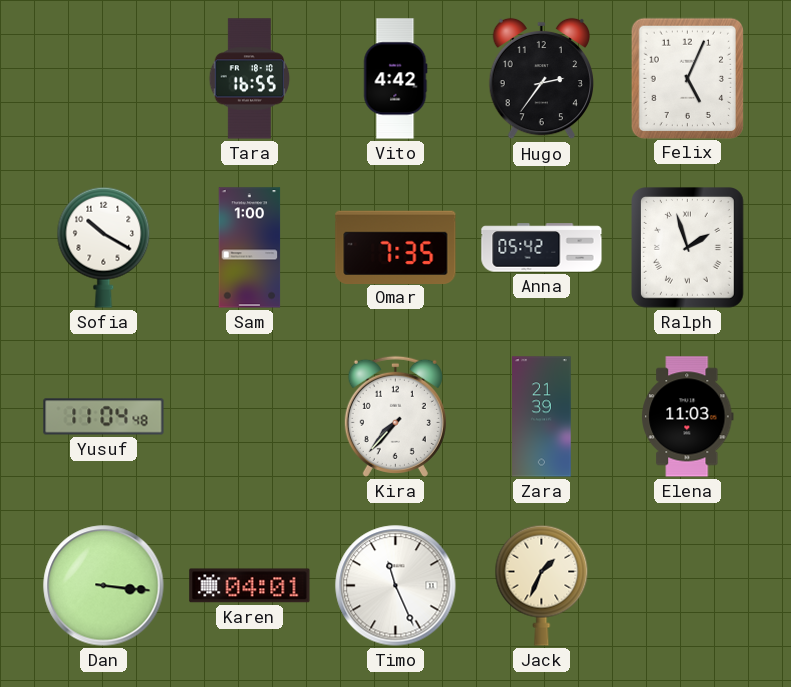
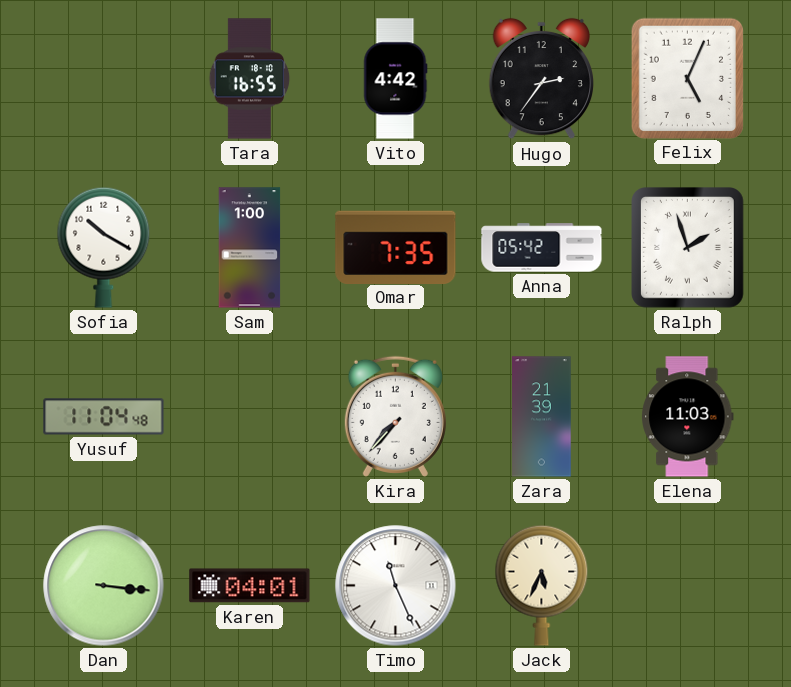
Jack: 1:34 -> 5:34
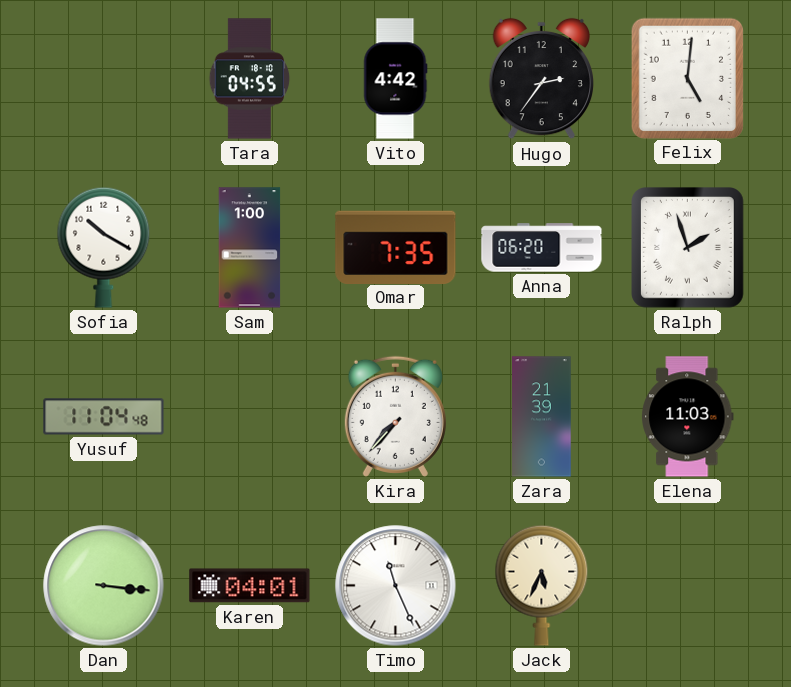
Tara: 16:55 -> 04:55
Felix: 5:04 -> 5:01
Anna: 05:42 -> 06:20
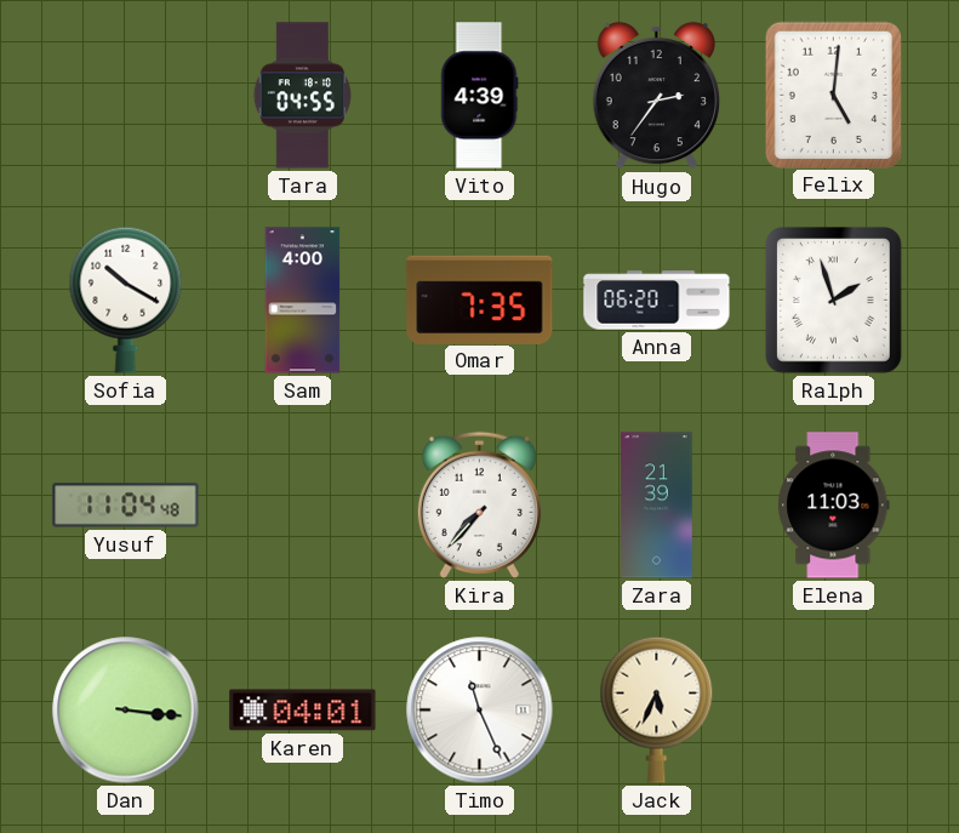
Vito: 4:42 -> 4:39
Sam: 1:00 -> 4:00
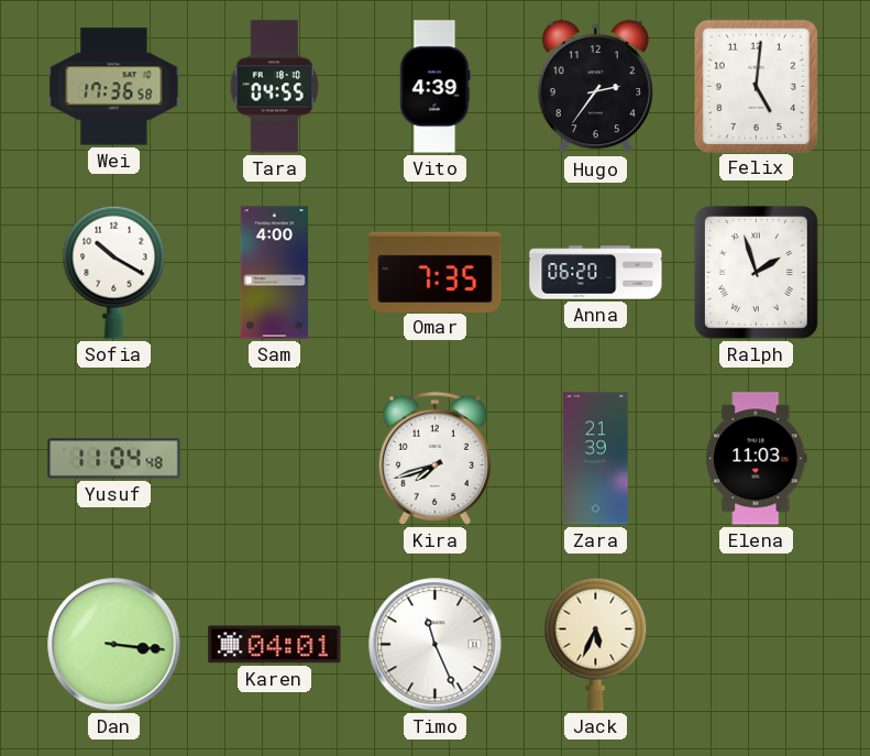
Wei: none -> 17:36
Kira: 7:37 -> 7:42
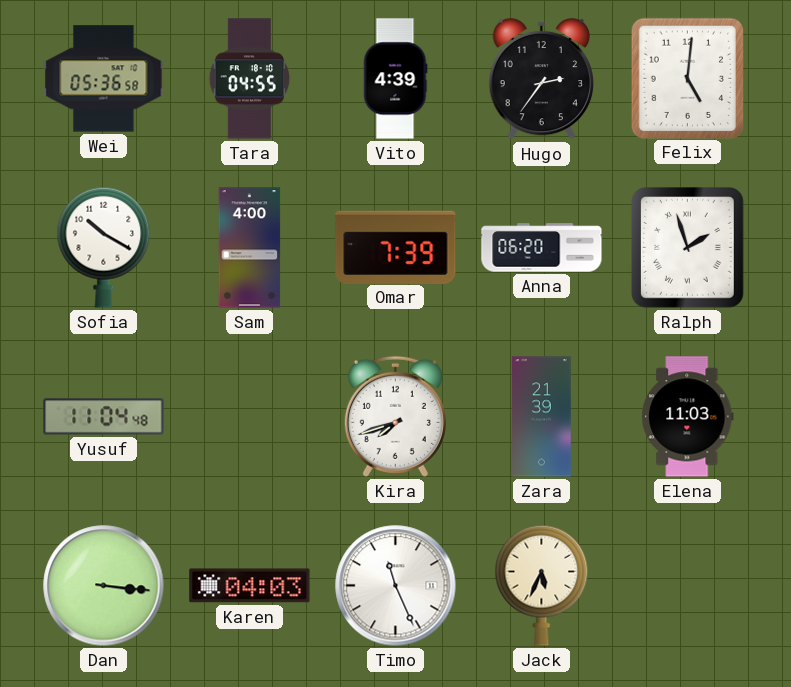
Wei: 17:36 -> 05:36
Omar: 7:35 -> 7:39
Karen: 04:01 -> 04:03
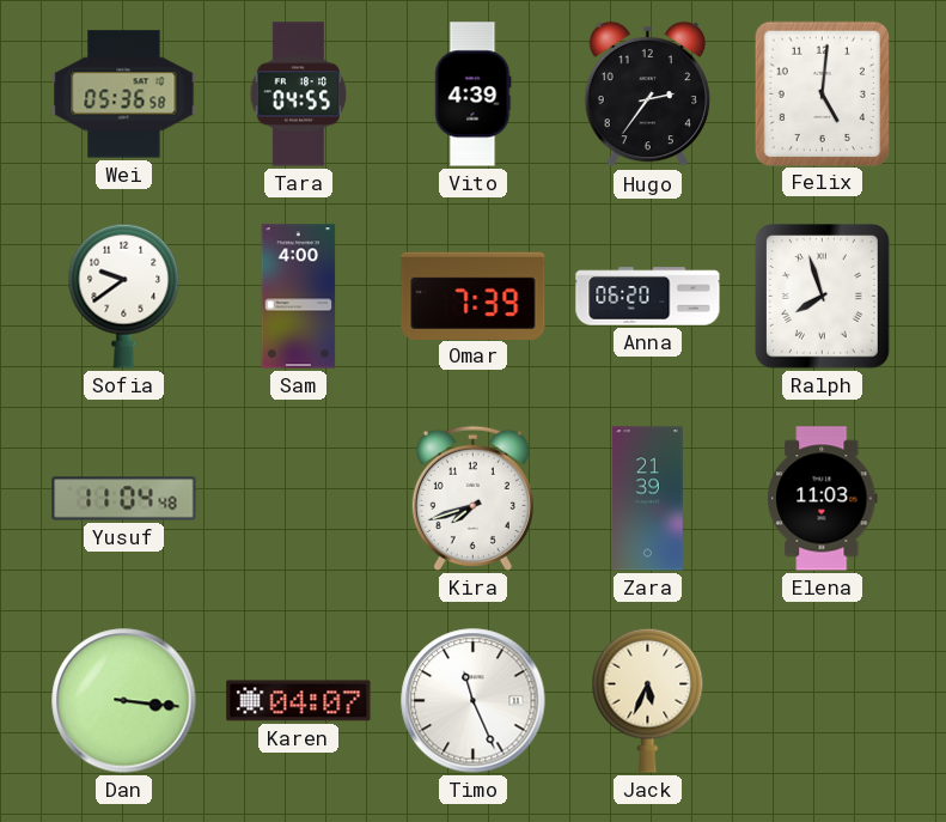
Sofia: 10:20 -> 9:39
Ralph: 1:57 -> 7:57
Karen: 04:03 -> 04:07
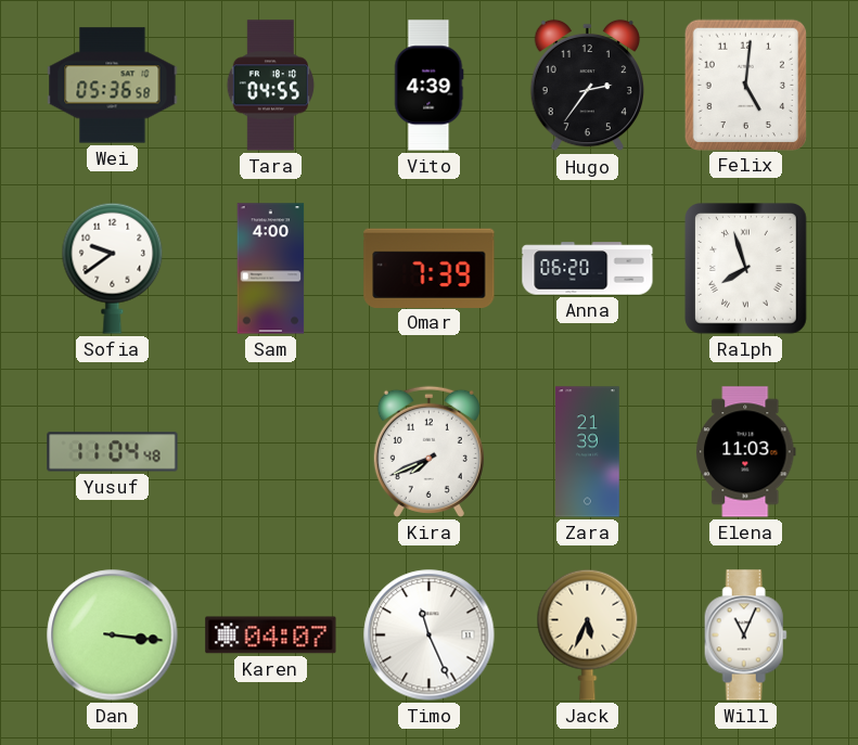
Kira: 7:42 -> 7:41
Will: none -> 11:04
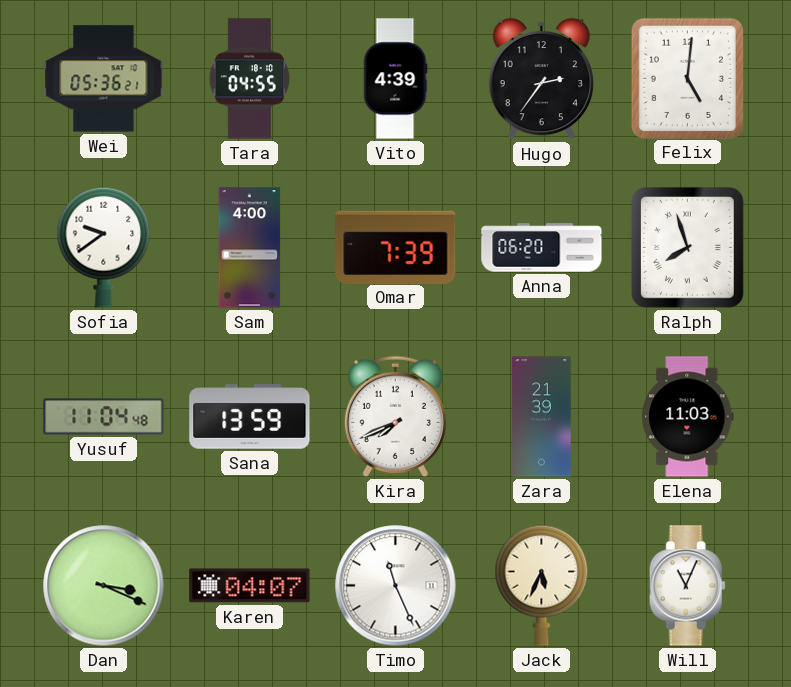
Wei: 05:36:58 -> 05:36:21
Sana: none -> 13:59
Dan: 3:16 -> 3:19
